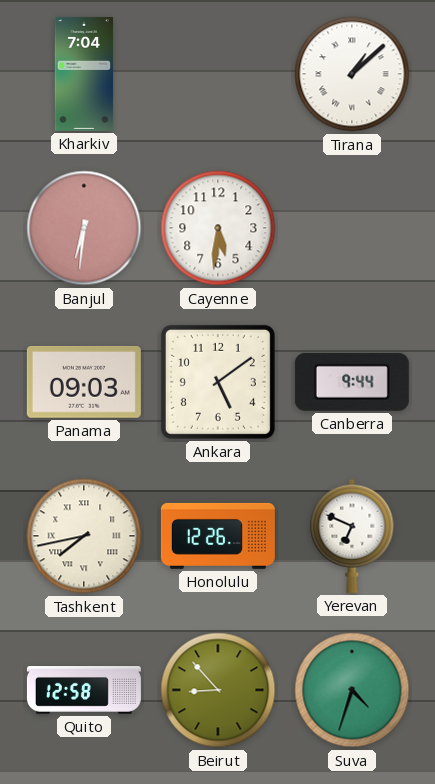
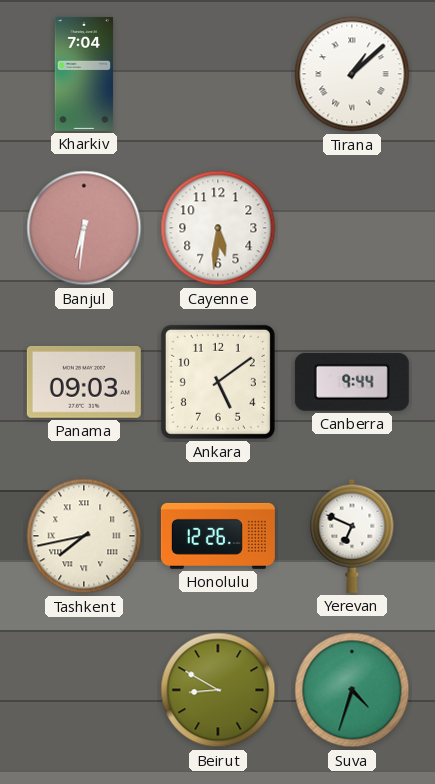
Quito: 12:58 -> none
Beirut: 8:53 -> 8:50
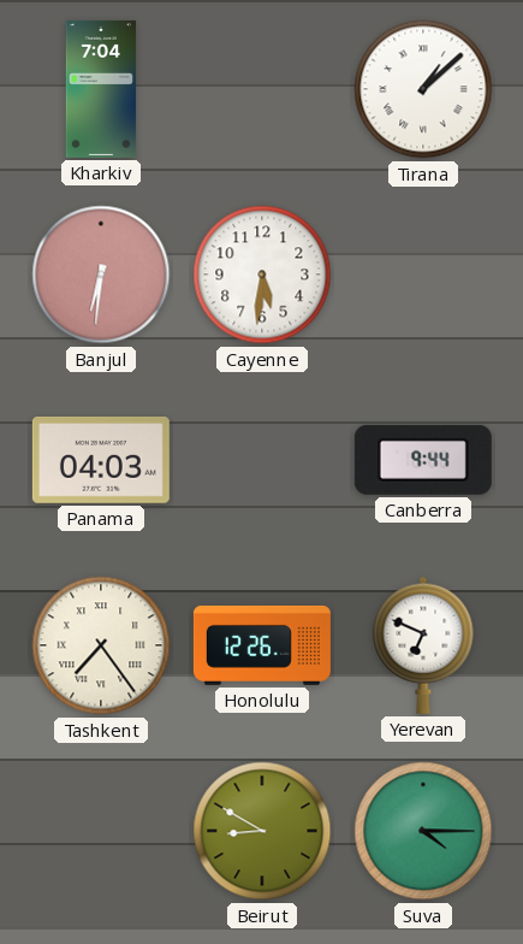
Panama: 09:03 -> 04:03
Ankara: 5:09 -> none
Tashkent: 7:43 -> 7:24
Suva: 4:33 -> 4:15
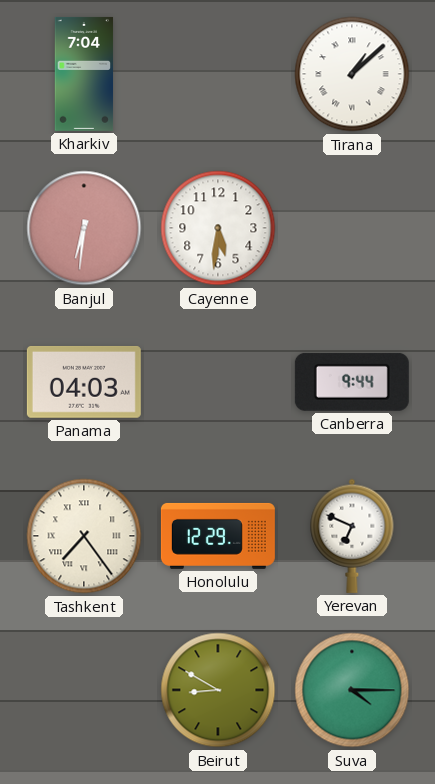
Honolulu: 12:26 -> 12:29
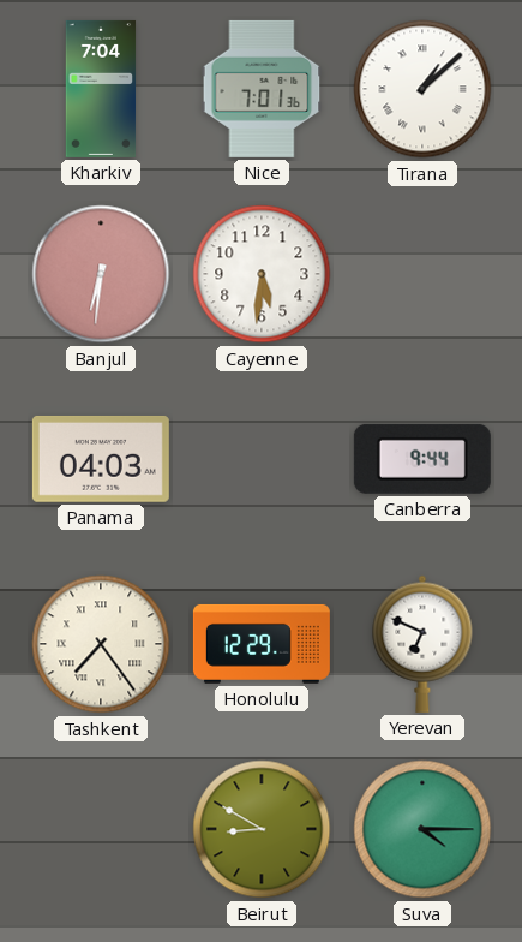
Nice: none -> 7:01
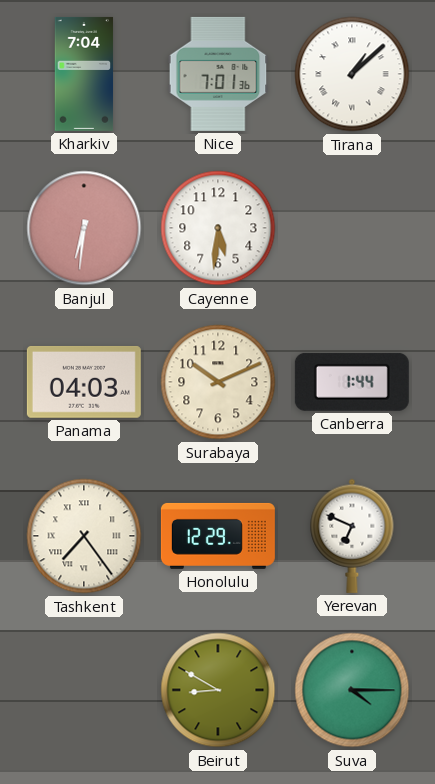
Surabaya: none -> 10:11
Canberra: 9:44 -> 1:44
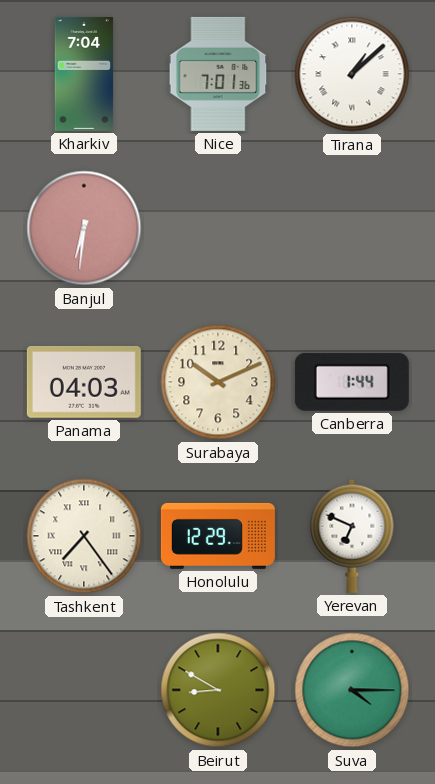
Cayenne: 5:31 -> none
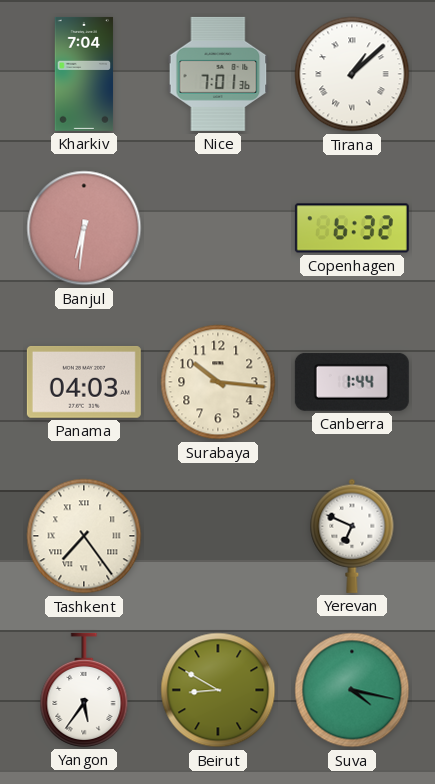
Copenhagen: none -> 6:32
Surabaya: 10:11 -> 10:16
Honolulu: 12:29 -> none
Yangon: none -> 5:36
Suva: 4:15 -> 4:17
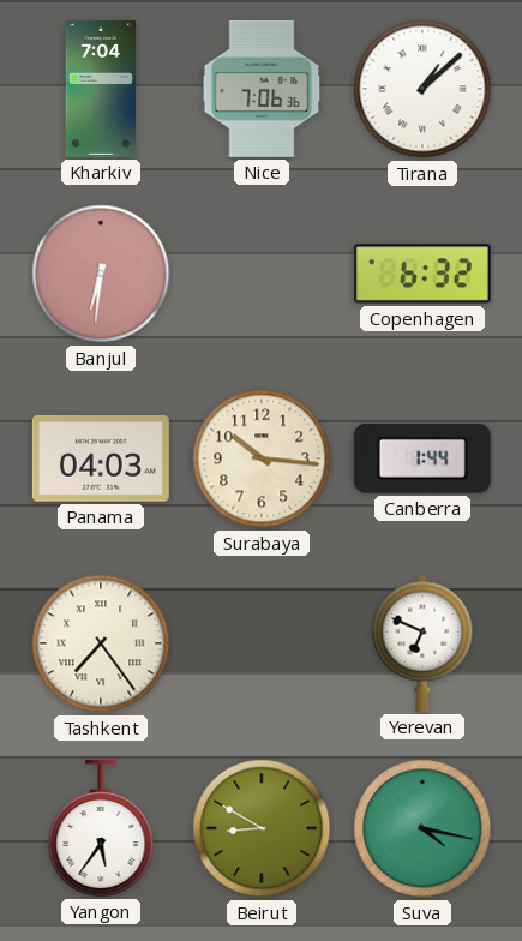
Nice: 7:01 -> 7:06
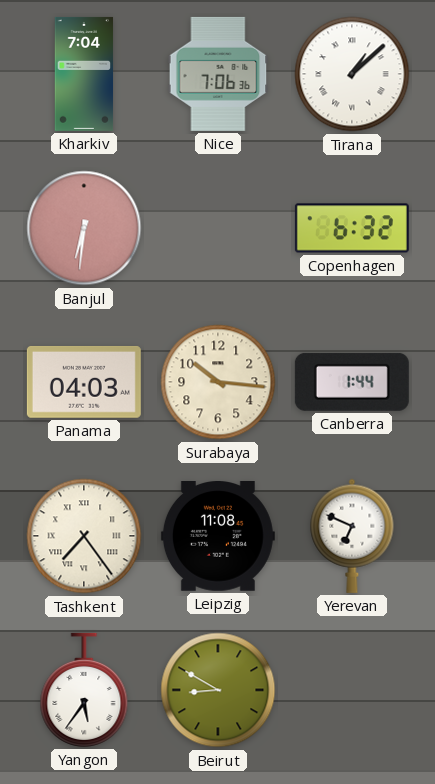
Leipzig: none -> 11:08
Suva: 4:17 -> none
